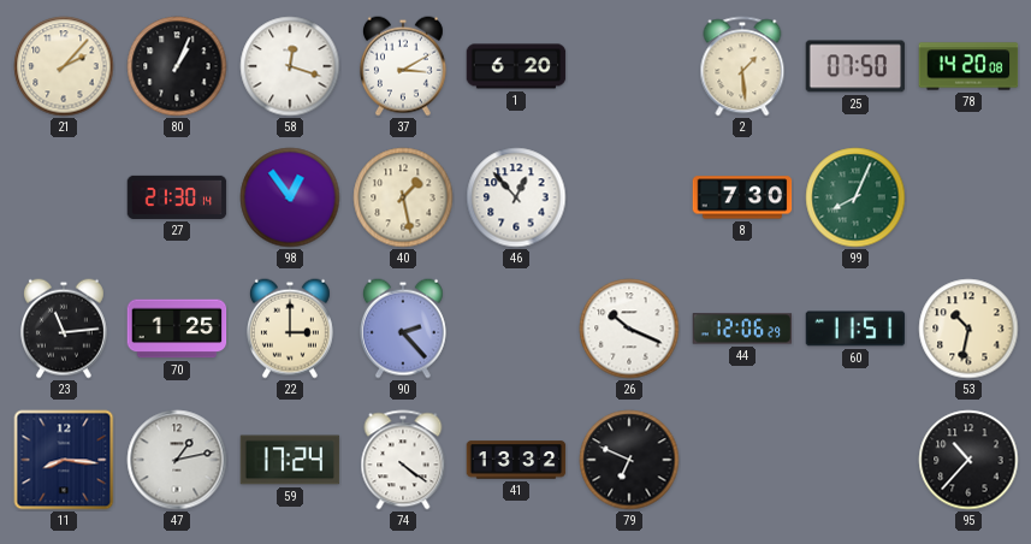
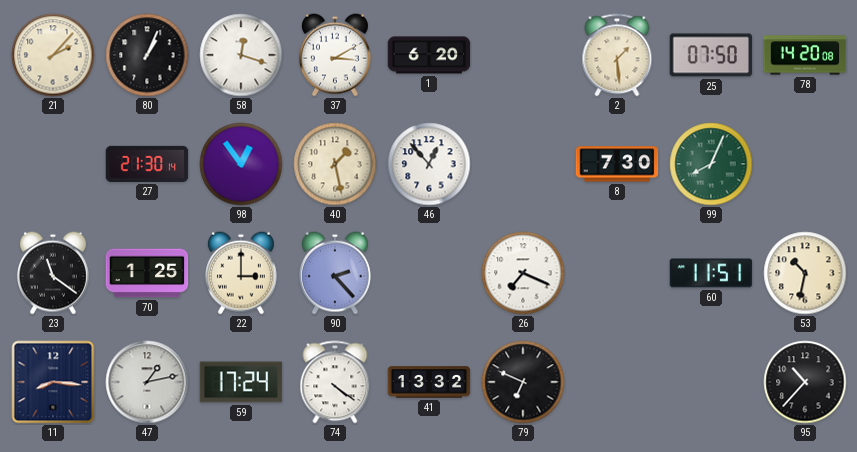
23: 11:14 -> 11:21
26: 10:19 -> 7:19
44: 12:06 -> none
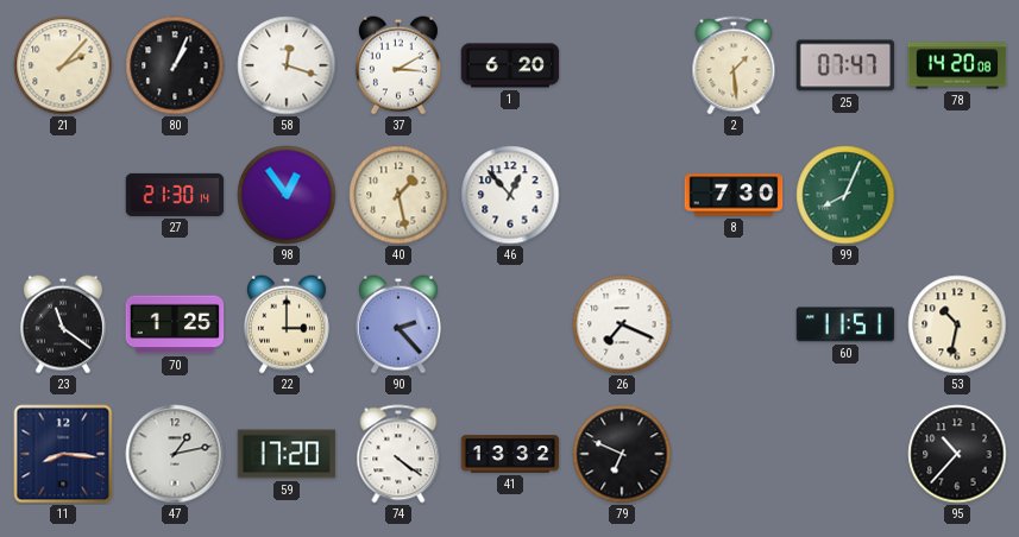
25: 07:50 -> 07:47
59: 17:24 -> 17:20
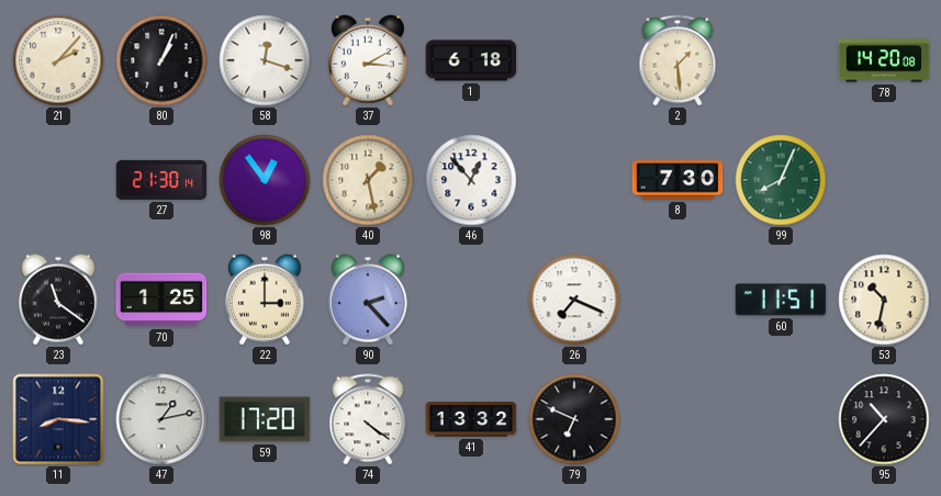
1: 6:20 -> 6:18
25: 07:47 -> none
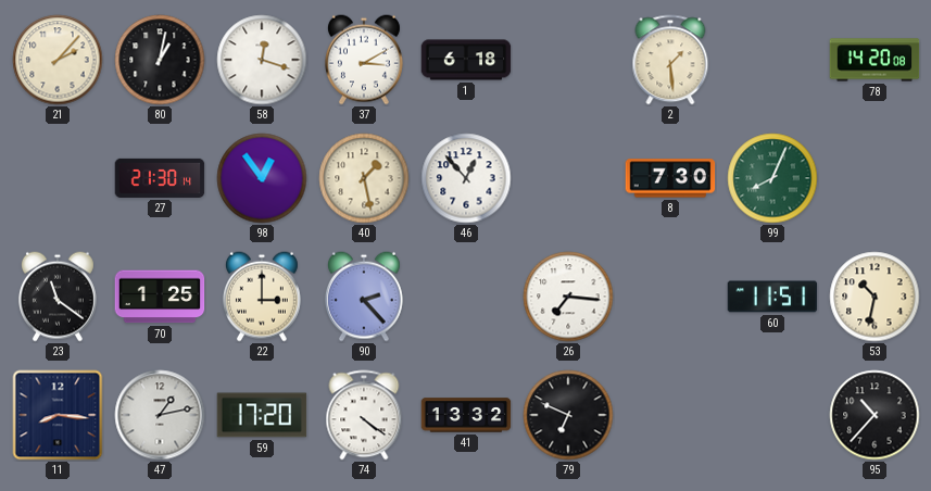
80: 1:04 -> 1:02
26: 7:19 -> 7:16
